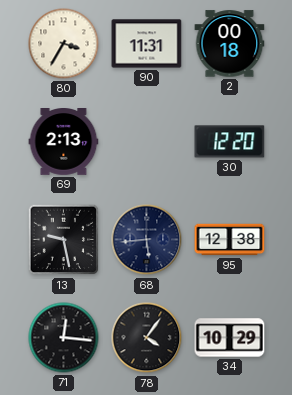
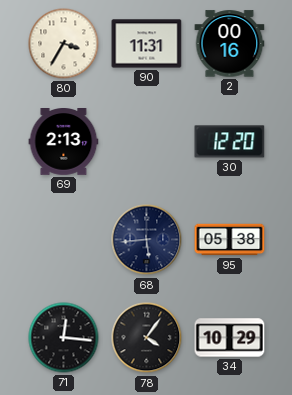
2: 00:18 -> 00:16
13: 9:28 -> none
95: 12:38 -> 05:38
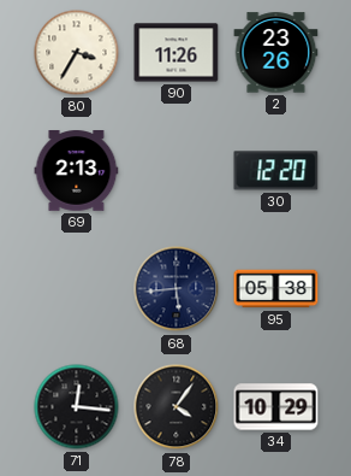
90: 11:31 -> 11:26
2: 00:16 -> 23:26
